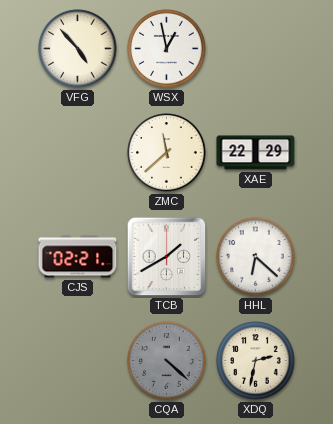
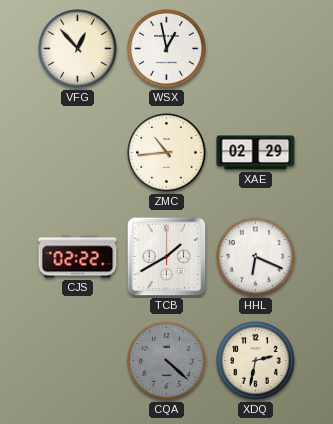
VFG: 4:53 -> 12:53
ZMC: 11:38 -> 10:44
XAE: 22:29 -> 02:29
CJS: 02:21 -> 02:22
HHL: 6:22 -> 6:19
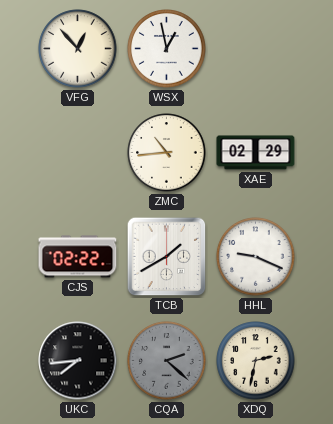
HHL: 6:19 -> 9:19
UKC: none -> 7:44
CQA: 4:22 -> 2:22
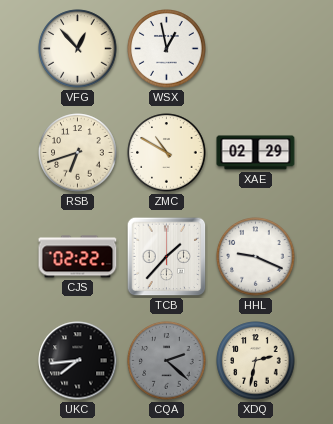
RSB: none -> 6:42
ZMC: 10:44 -> 10:50
TCB: 1:40 -> 1:37
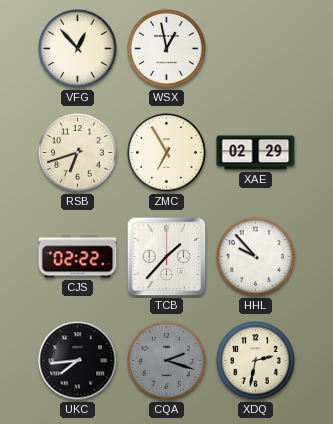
ZMC: 10:50 -> 6:55
HHL: 9:19 -> 9:53
CQA: 2:22 -> 2:18
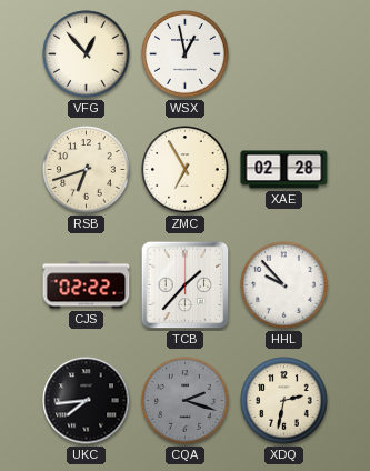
XAE: 02:29 -> 02:28
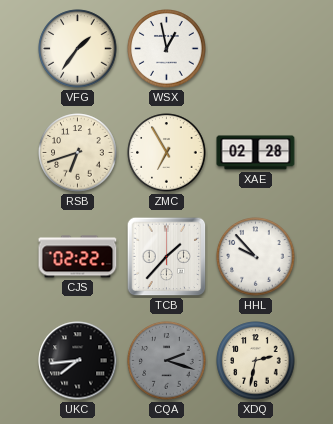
VFG: 12:53 -> 1:36
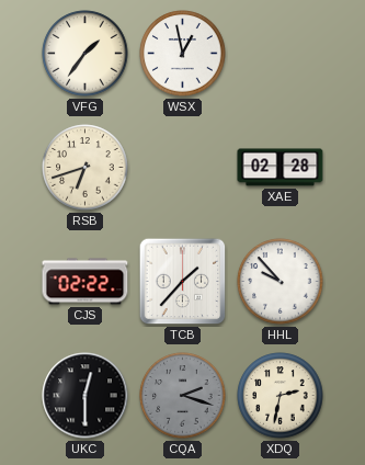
ZMC: 6:55 -> none
UKC: 7:44 -> 12:30
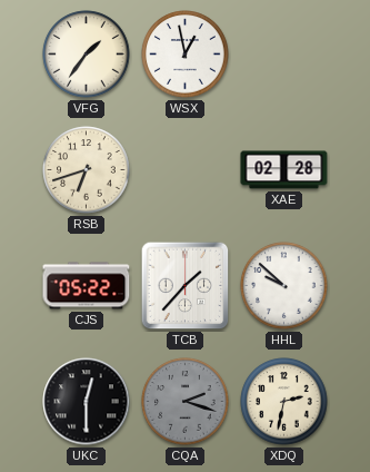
CJS: 02:22 -> 05:22
HHL: 9:53 -> 9:52
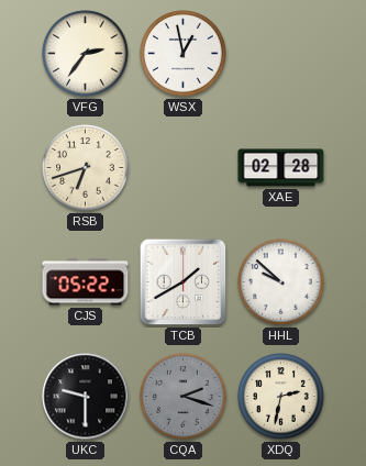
VFG: 1:36 -> 2:36
TCB: 1:37 -> 1:40
UKC: 12:30 -> 9:30
